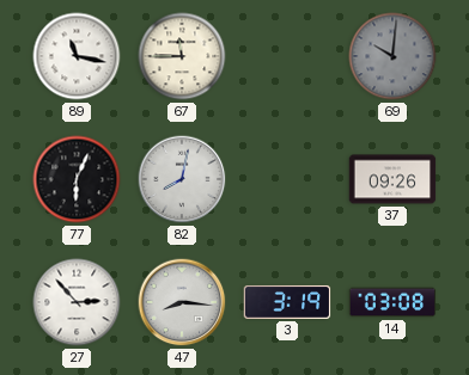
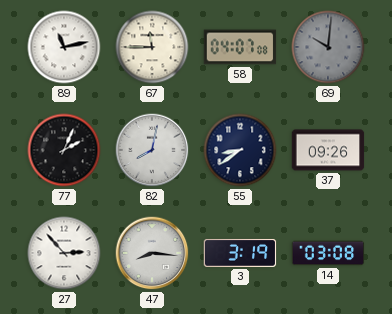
89: 11:17 -> 11:13
58: none -> 04:07
77: 6:04 -> 2:04
55: none -> 8:39
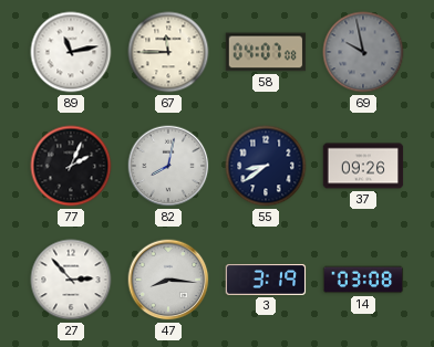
69: 10:01 -> 9:58
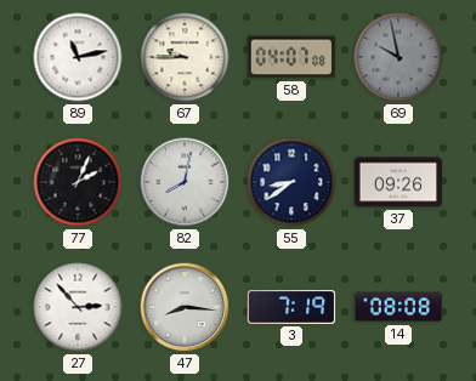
67: 11:45 -> 9:45
3: 3:19 -> 7:19
14: 03:08 -> 08:08
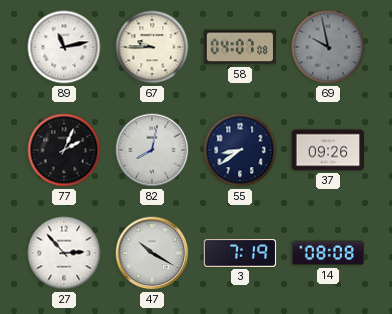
47: 8:16 -> 10:20
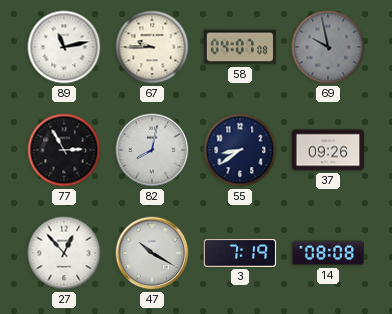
77: 2:04 -> 2:55
27: 2:53 -> 12:53
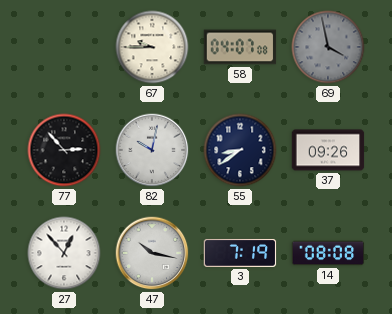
89: 11:13 -> none
69: 9:58 -> 3:58
77: 2:55 -> 2:53
82: 8:02 -> 10:02
47: 10:20 -> 10:17
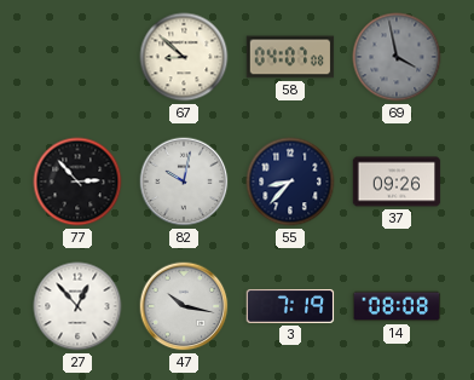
67: 9:45 -> 8:52
55: 8:39 -> 8:37
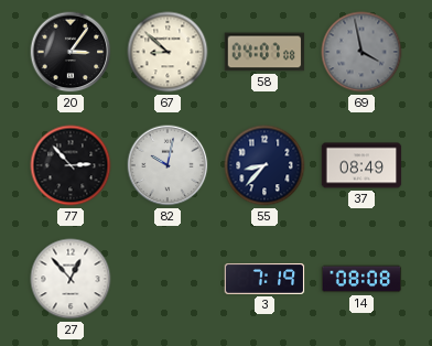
20: none -> 3:06
37: 09:26 -> 08:49
47: 10:17 -> none
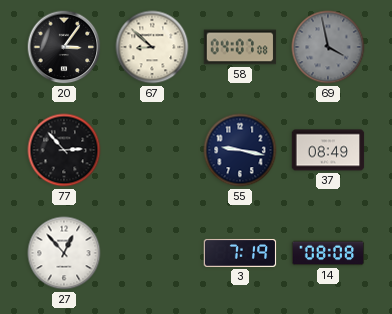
82: 10:02 -> none
55: 8:37 -> 9:17
